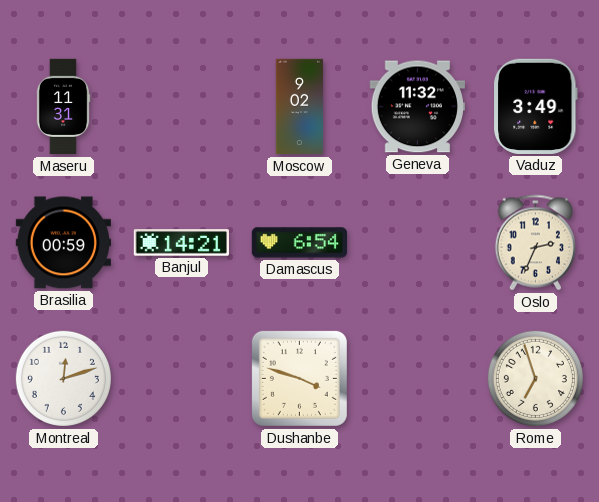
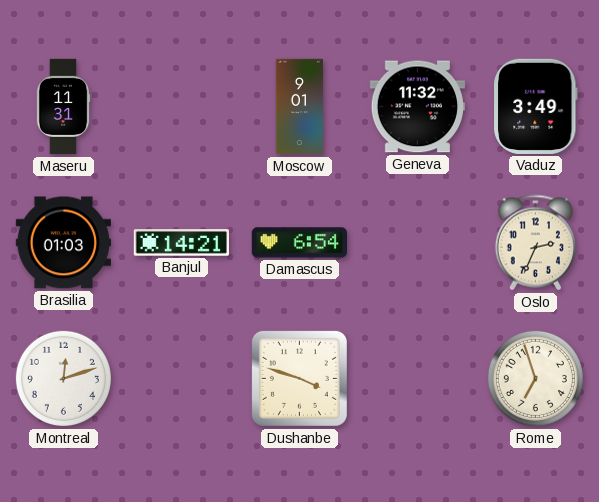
Moscow: 9:02 -> 9:01
Brasilia: 00:59 -> 01:03
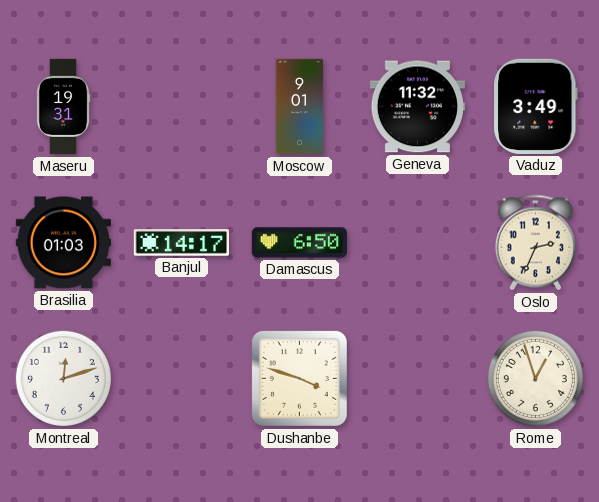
Maseru: 11:31 -> 19:31
Banjul: 14:21 -> 14:17
Damascus: 6:54 -> 6:50
Rome: 6:57 -> 12:57
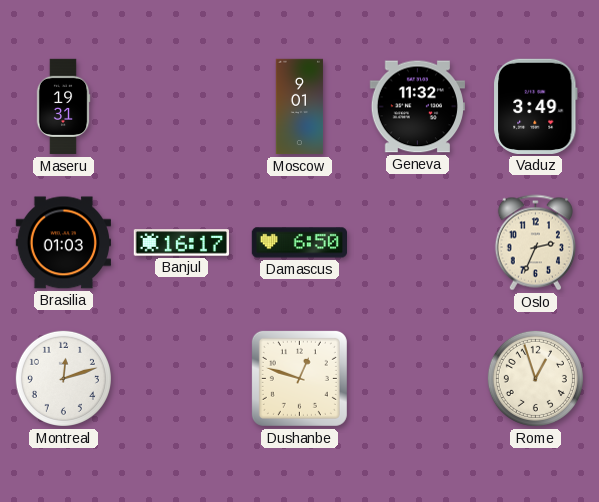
Banjul: 14:17 -> 16:17
Dushanbe: 3:48 -> 12:48
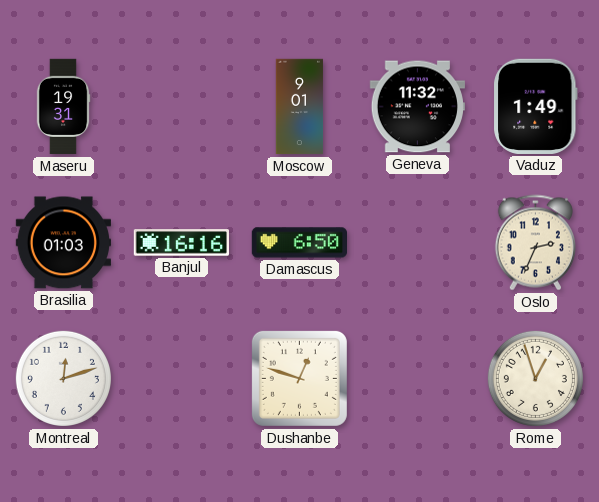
Vaduz: 3:49 -> 1:49
Banjul: 16:17 -> 16:16
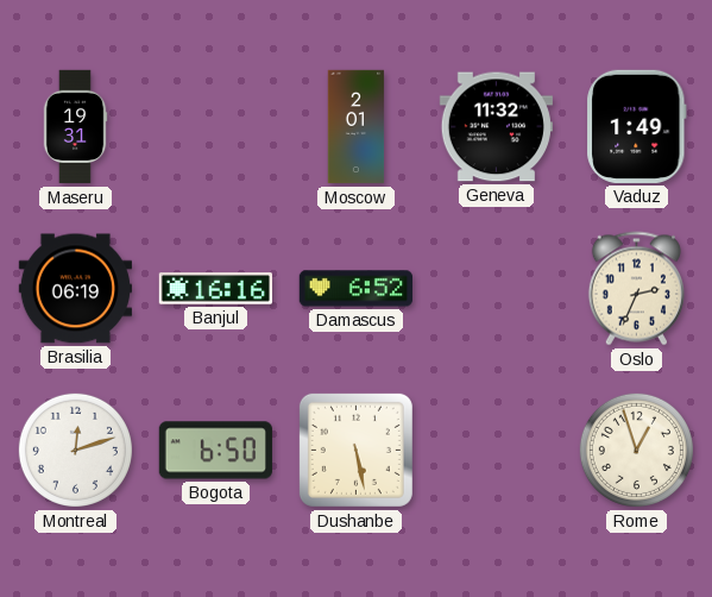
Moscow: 9:01 -> 2:01
Brasilia: 01:03 -> 06:19
Damascus: 6:50 -> 6:52
Bogota: none -> 6:50
Dushanbe: 12:48 -> 5:28
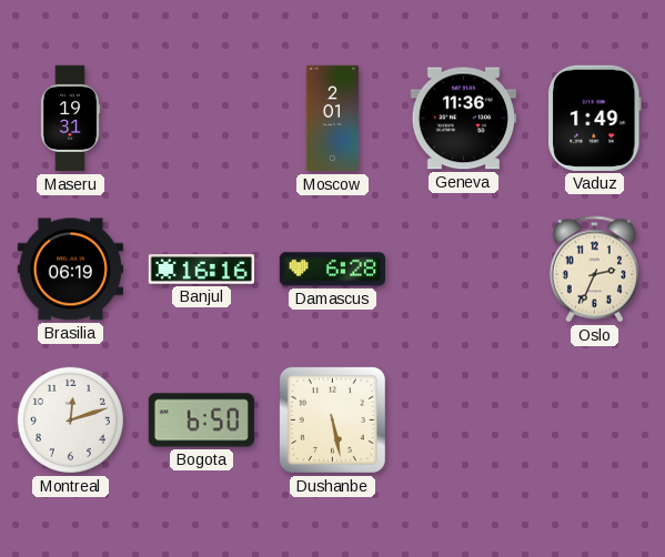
Geneva: 11:32 -> 11:36
Damascus: 6:52 -> 6:28
Rome: 12:57 -> none
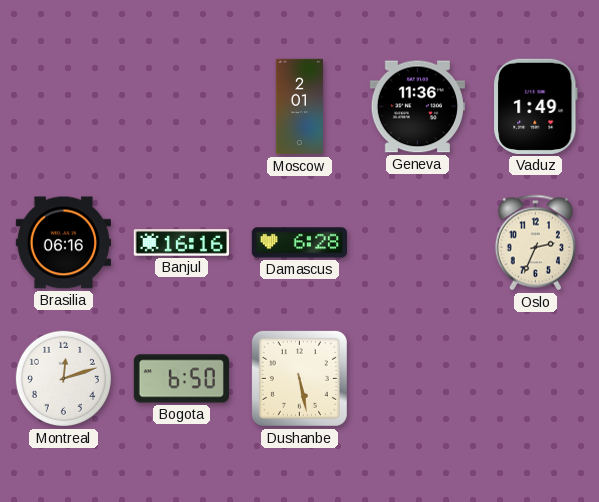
Maseru: 19:31 -> none
Brasilia: 06:19 -> 06:16
